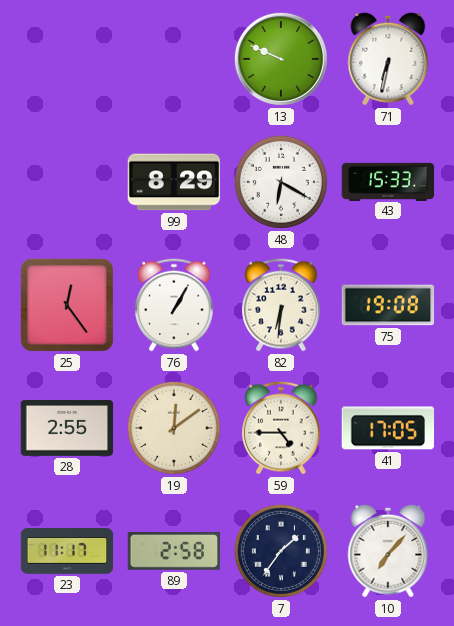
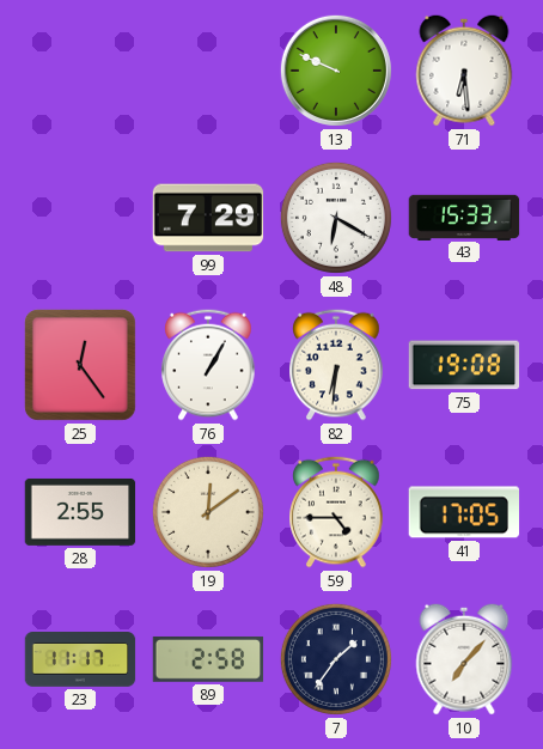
71: 6:32 -> 6:29
99: 8:29 -> 7:29
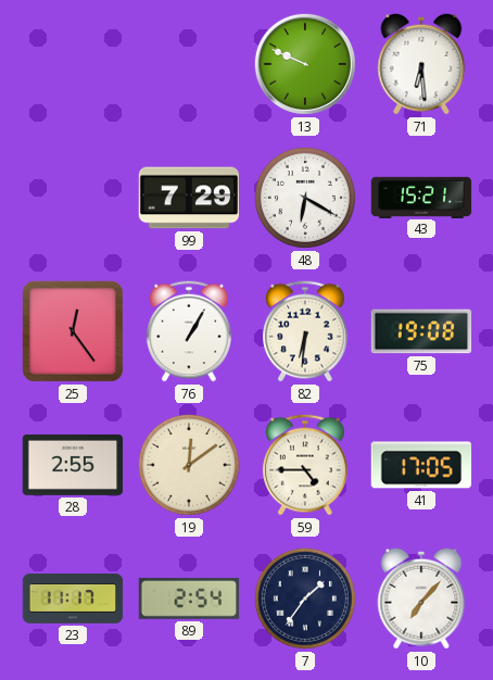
43: 15:33 -> 15:21
89: 2:58 -> 2:54
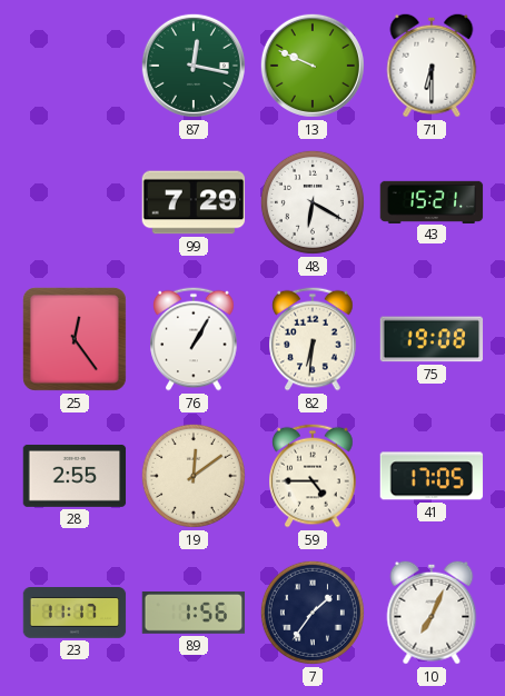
87: none -> 12:17
71: 6:29 -> 6:30
89: 2:54 -> 1:56
10: 7:07 -> 7:04
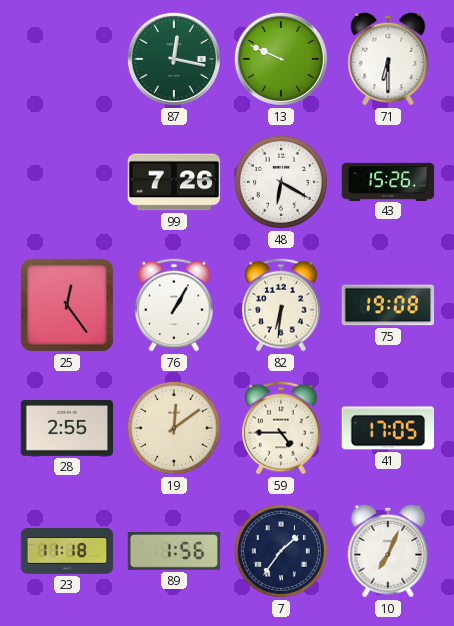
99: 7:29 -> 7:26
43: 15:21 -> 15:26
23: 11:17 -> 11:18
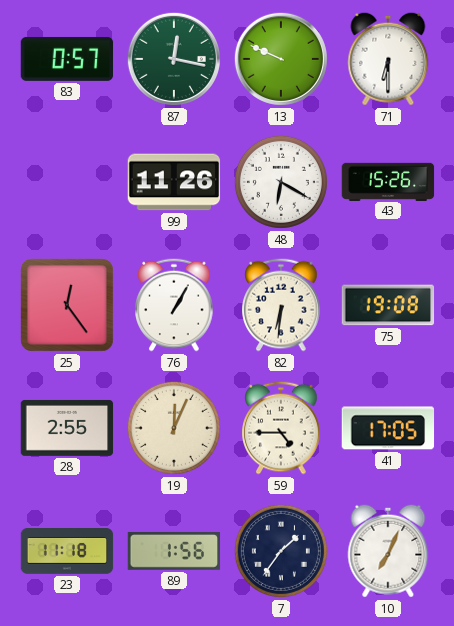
83: none -> 0:57
99: 7:26 -> 11:26
19: 12:09 -> 12:04
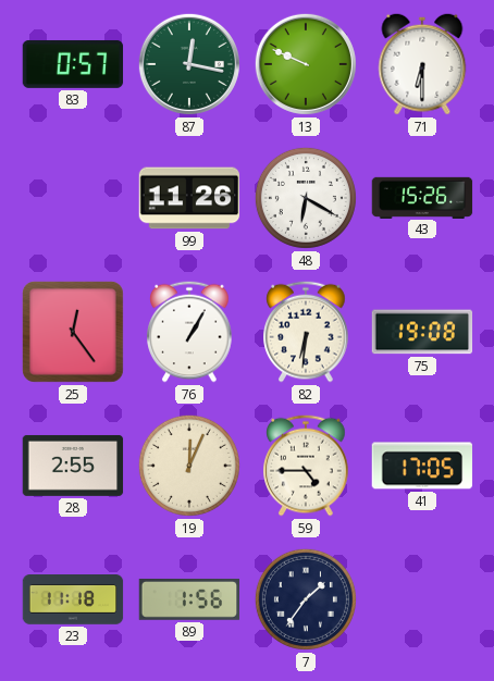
10: 7:04 -> none
